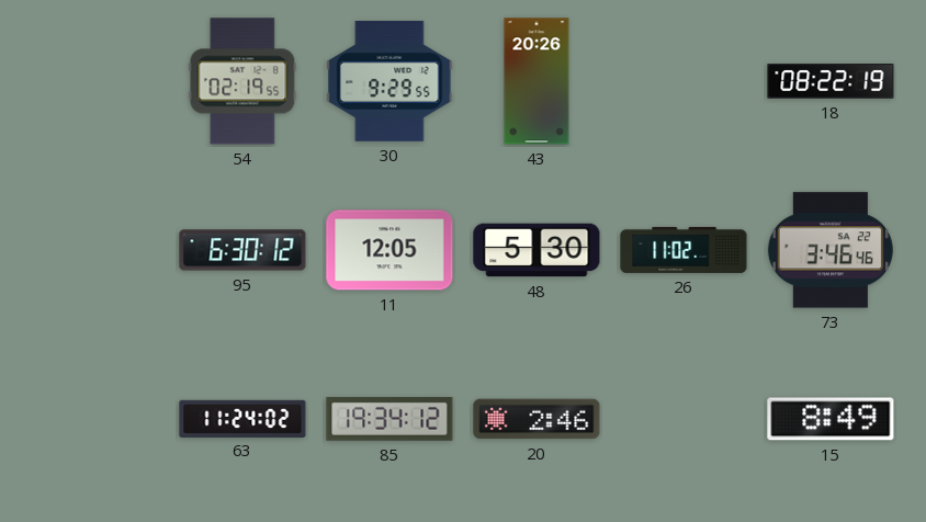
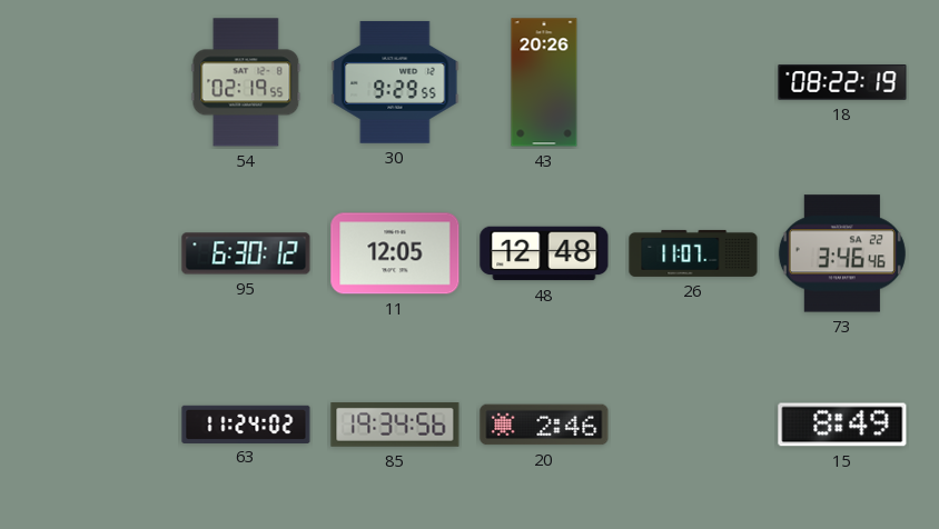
48: 5:30 -> 12:48
26: 11:02 -> 11:07
85: 19:34:12 -> 19:34:56
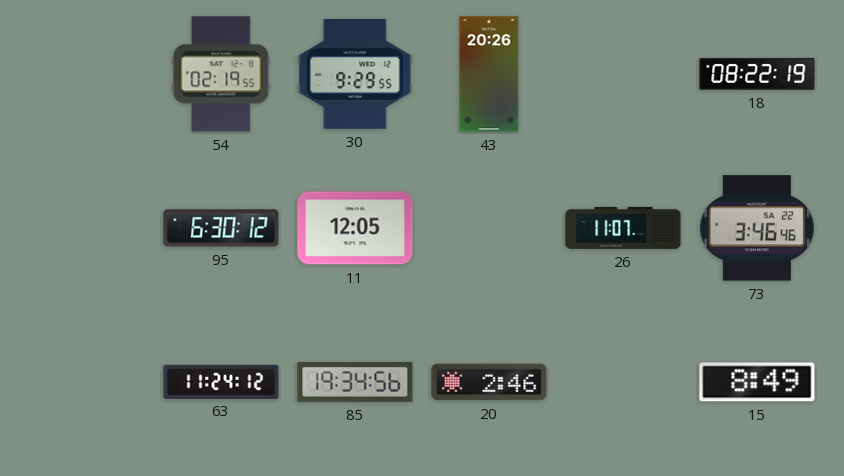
48: 12:48 -> none
63: 11:24:02 -> 11:24:12
